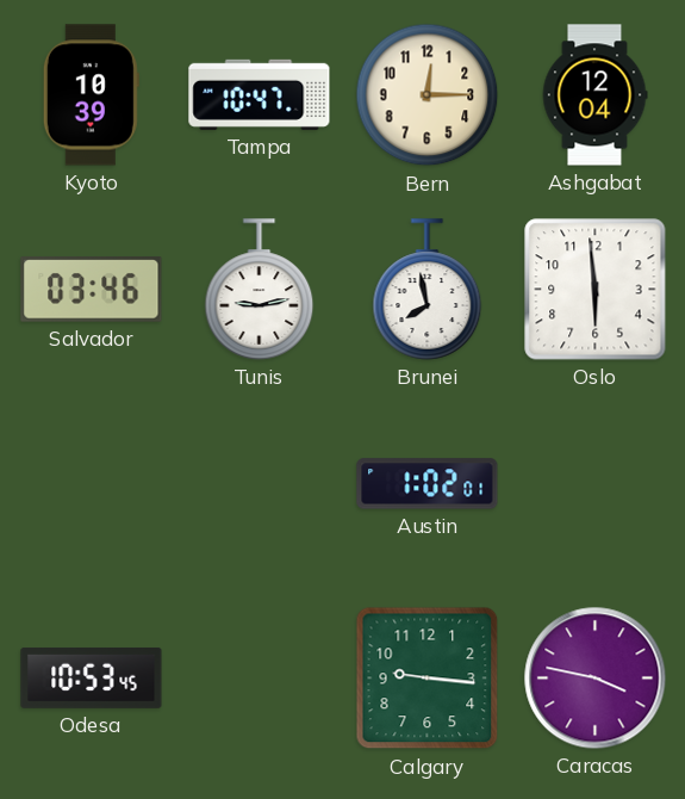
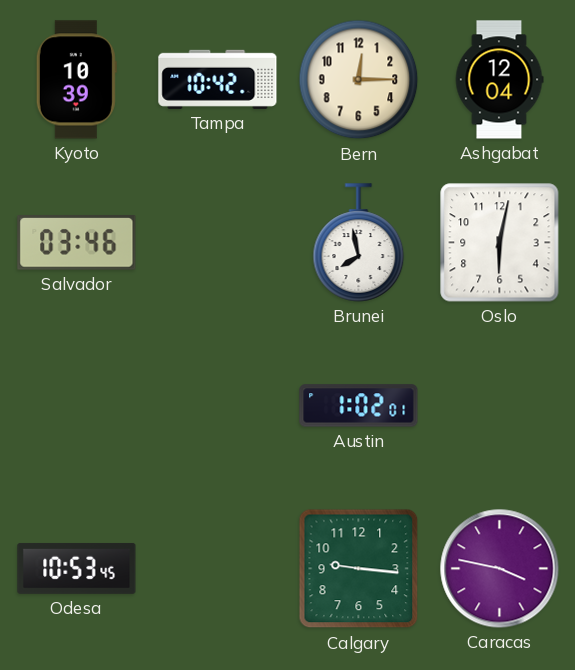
Tampa: 10:47 -> 10:42
Tunis: 9:13 -> none
Oslo: 5:59 -> 6:02
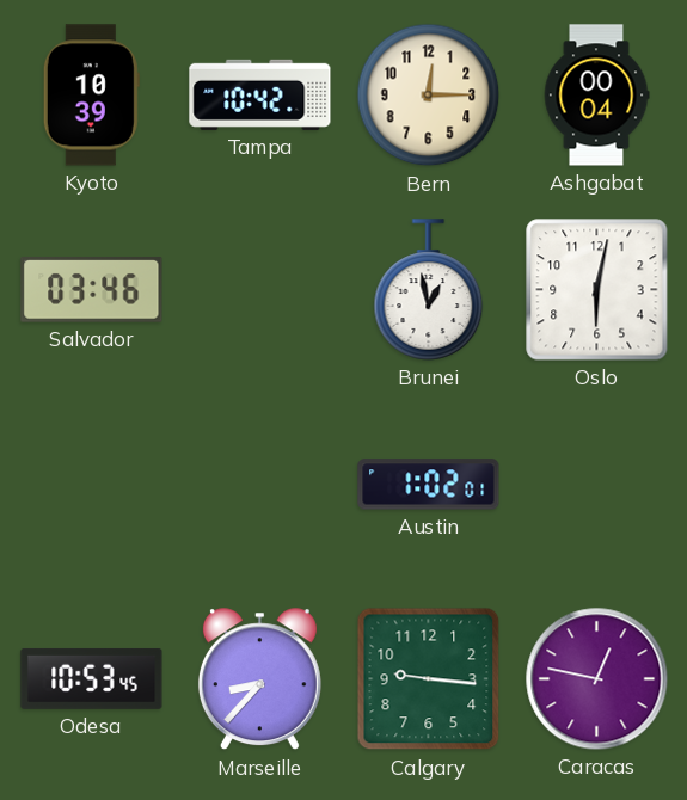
Ashgabat: 12:04 -> 00:04
Brunei: 7:58 -> 12:58
Marseille: none -> 8:37
Caracas: 3:47 -> 12:47
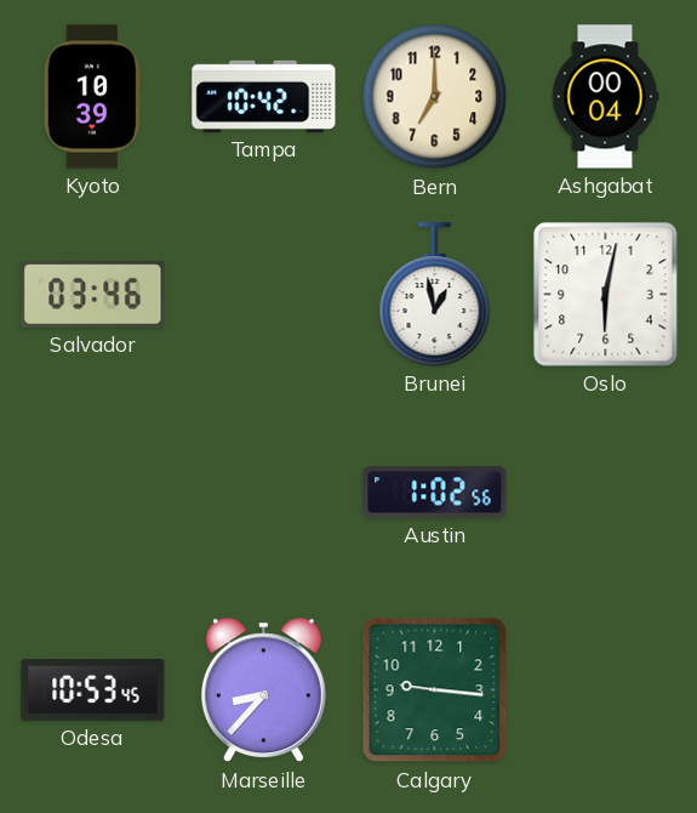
Bern: 12:15 -> 7:00
Austin: 1:02:01 -> 1:02:56
Caracas: 12:47 -> none
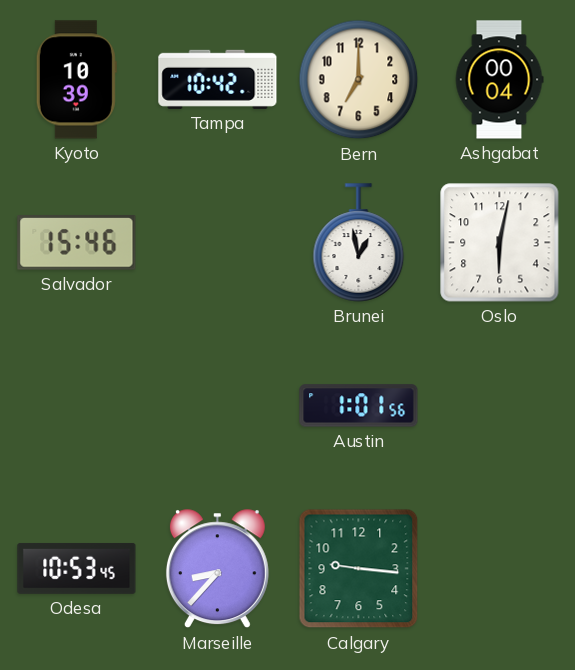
Salvador: 03:46 -> 15:46
Austin: 1:02 -> 1:01
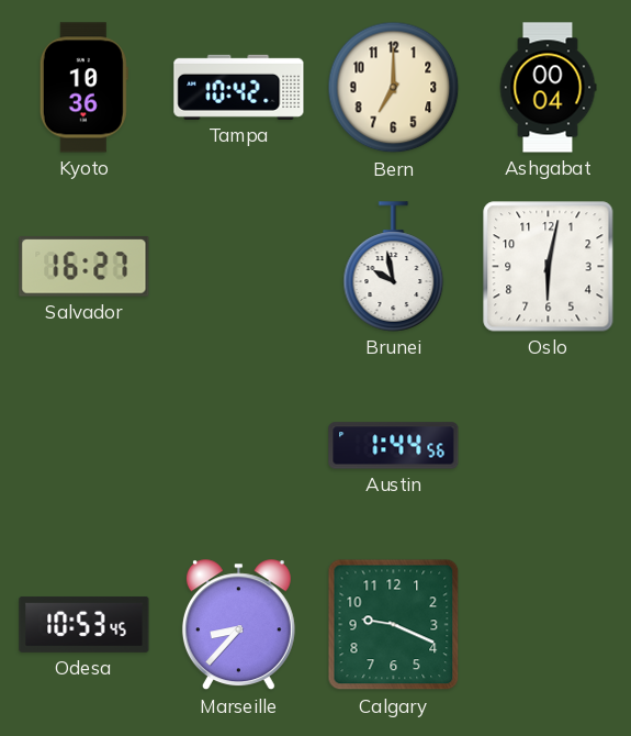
Kyoto: 10:39 -> 10:36
Salvador: 15:46 -> 16:27
Brunei: 12:58 -> 9:58
Austin: 1:01 -> 1:44
Calgary: 9:16 -> 9:19
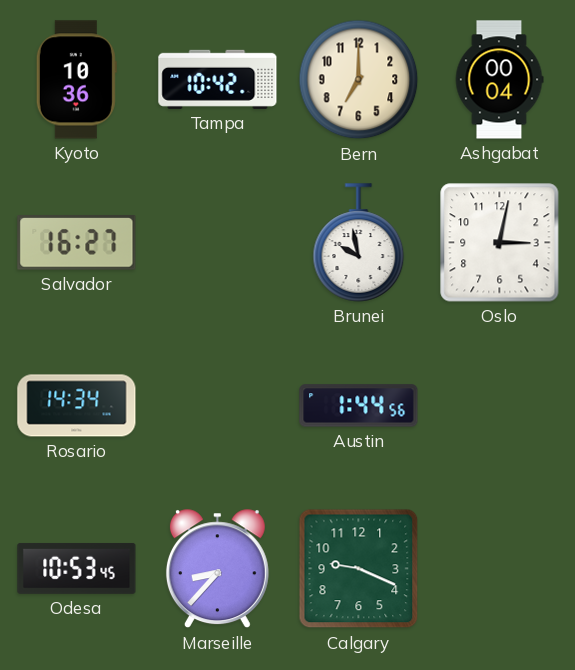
Oslo: 6:02 -> 3:02
Rosario: none -> 14:34
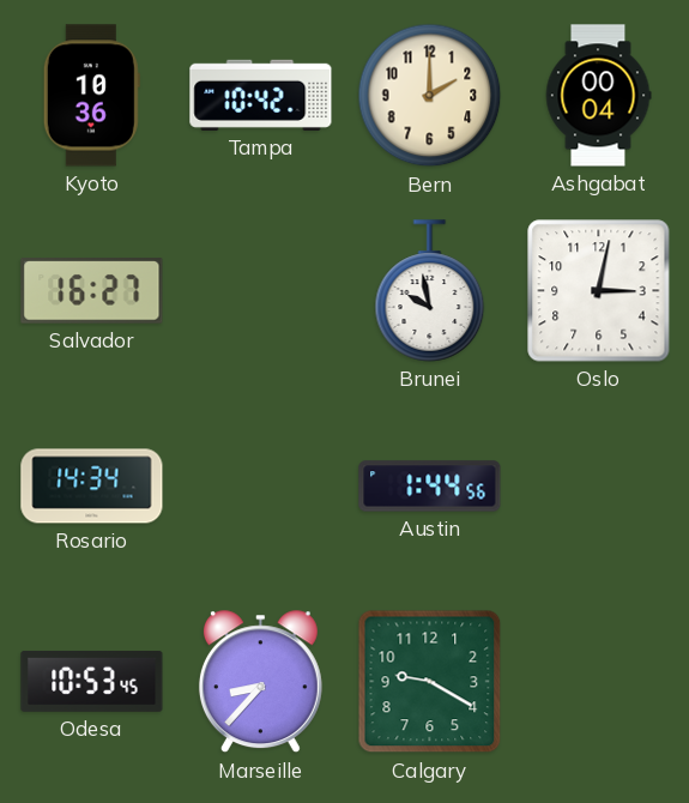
Bern: 7:00 -> 2:00
Calgary: 9:19 -> 9:20
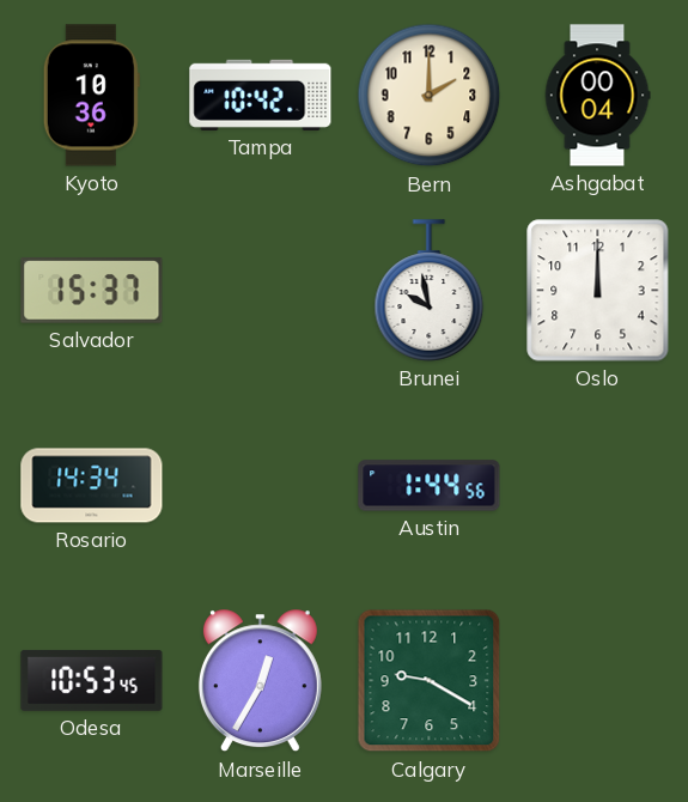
Salvador: 16:27 -> 15:37
Oslo: 3:02 -> 12:00
Marseille: 8:37 -> 12:35
